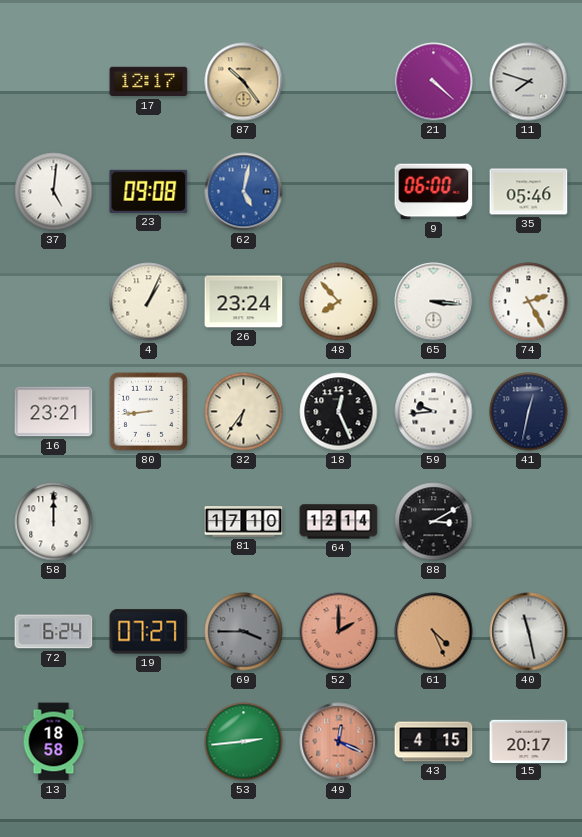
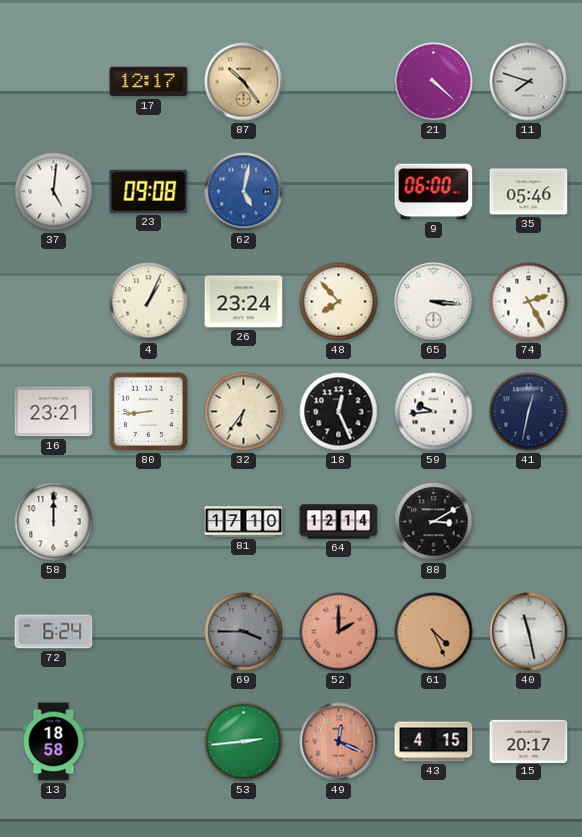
19: 07:27 -> none
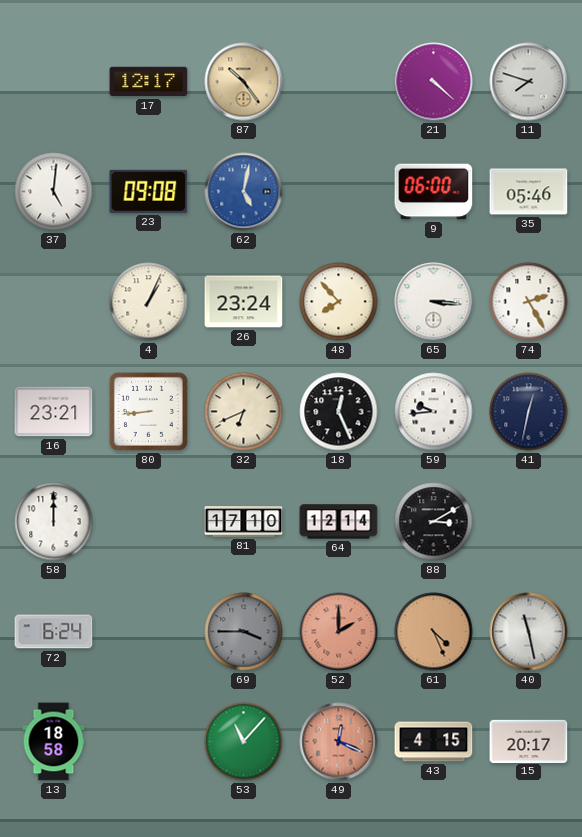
32: 6:36 -> 6:41
53: 2:44 -> 11:07
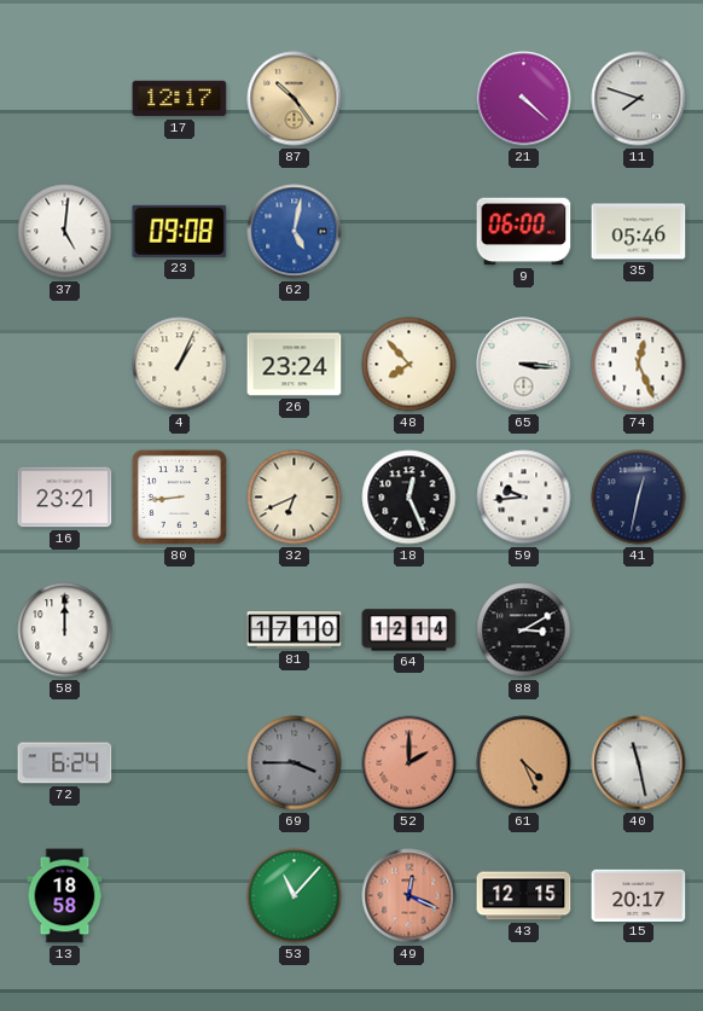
74: 2:25 -> 12:26
43: 4:15 -> 12:15
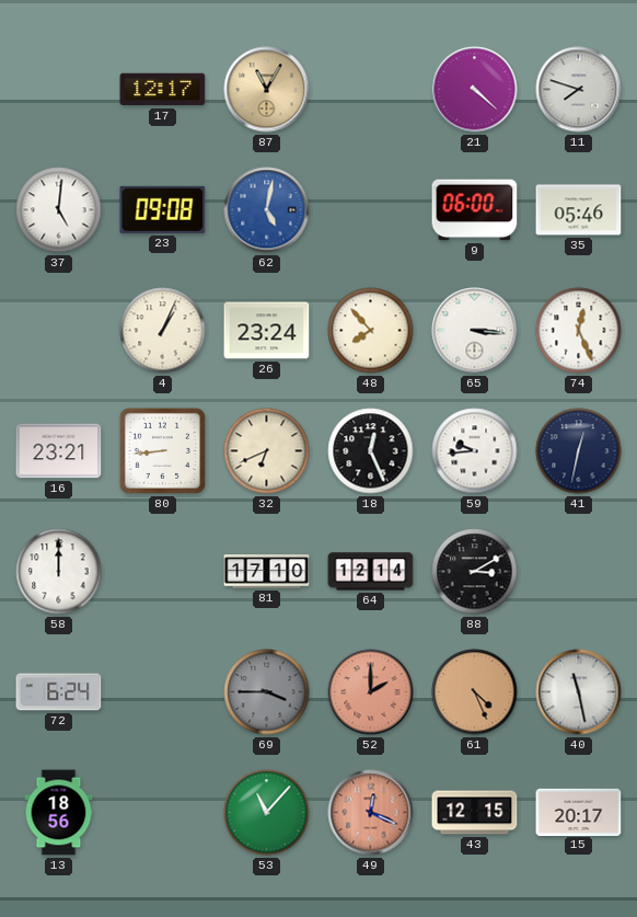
87: 10:24 -> 11:05
13: 18:58 -> 18:56
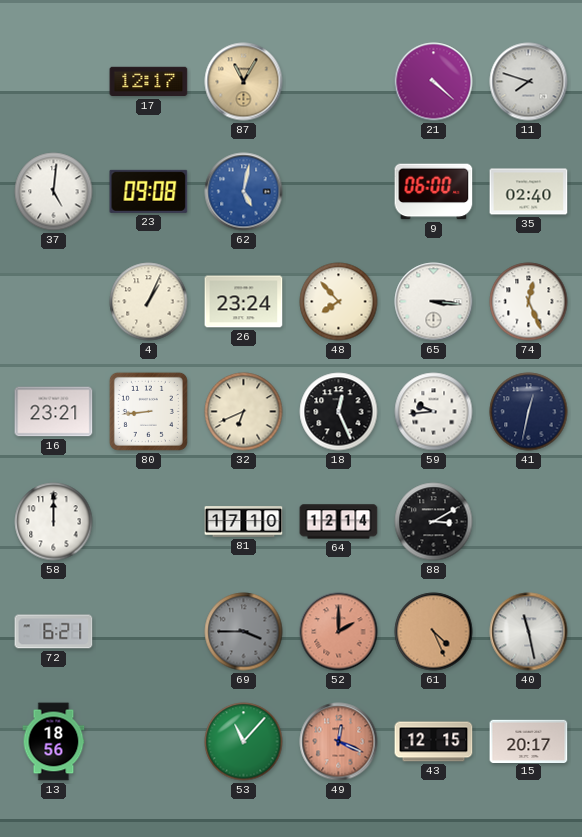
35: 05:46 -> 02:40
72: 6:24 -> 6:21
